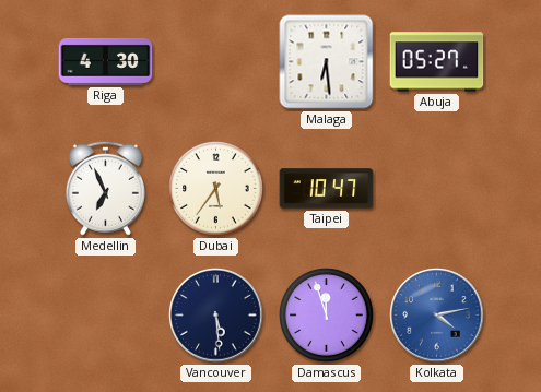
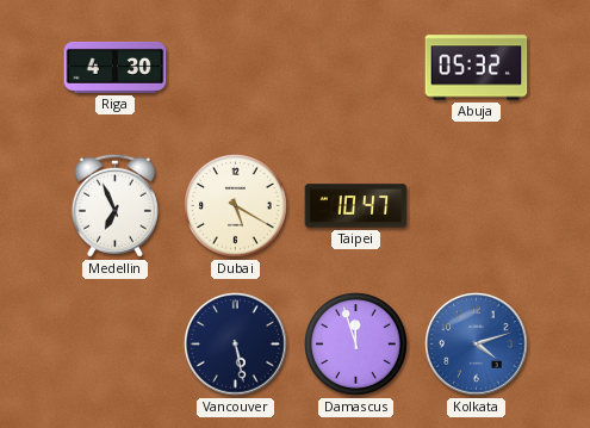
Malaga: 6:29 -> none
Abuja: 05:27 -> 05:32
Dubai: 5:36 -> 5:20
Vancouver: 5:29 -> 5:28
Kolkata: 4:13 -> 4:12
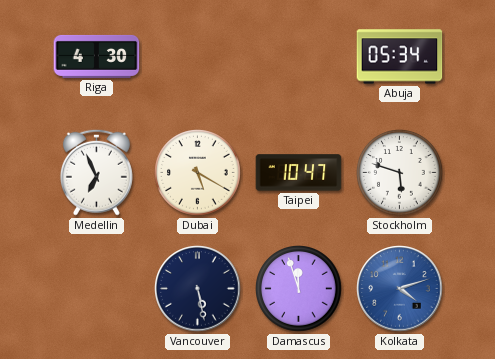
Abuja: 05:32 -> 05:34
Stockholm: none -> 5:48
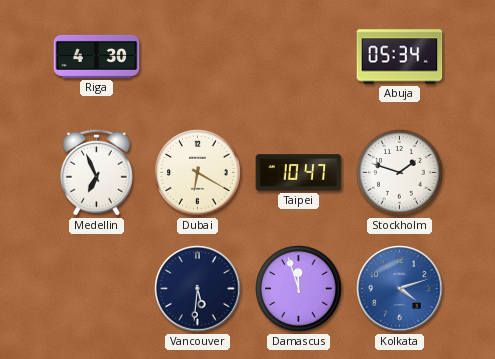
Dubai: 5:20 -> 6:20
Stockholm: 5:48 -> 1:48
Vancouver: 5:28 -> 5:31
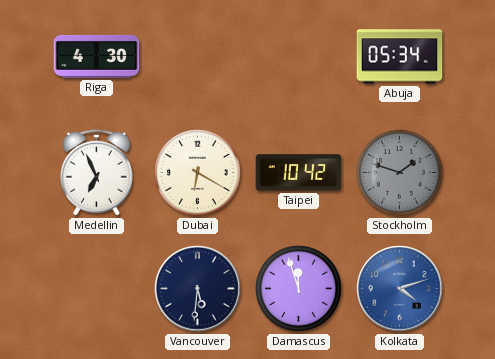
Taipei: 10:47 -> 10:42
Stockholm dial: white -> grey
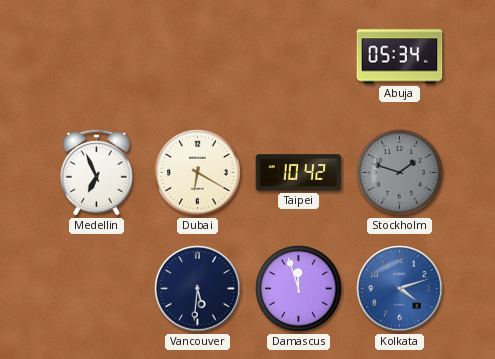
Riga: 4:30 -> none
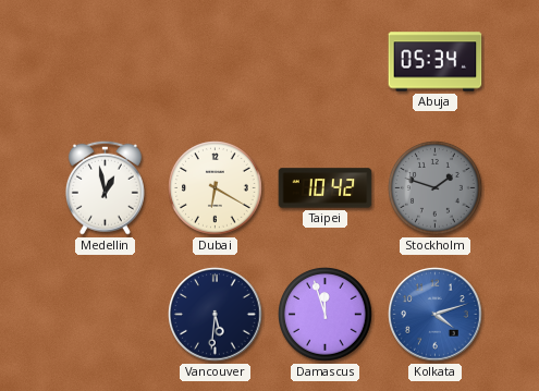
Medellin: 6:56 -> 12:58
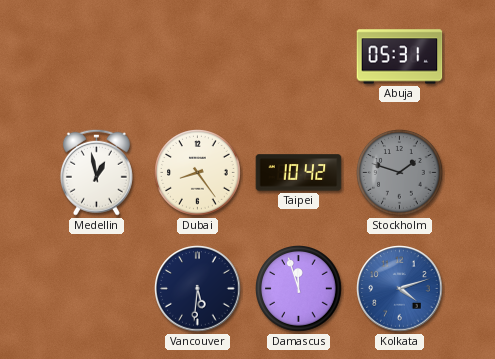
Abuja: 05:34 -> 05:31
Dubai: 6:20 -> 8:24
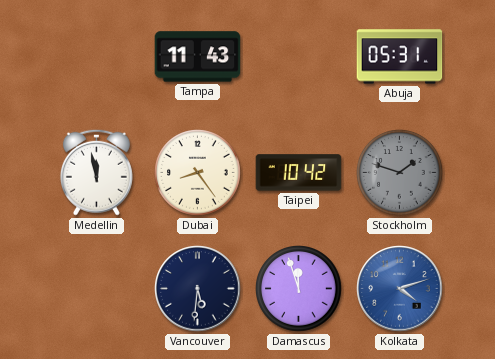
Tampa: none -> 11:43
Medellin: 12:58 -> 11:58
